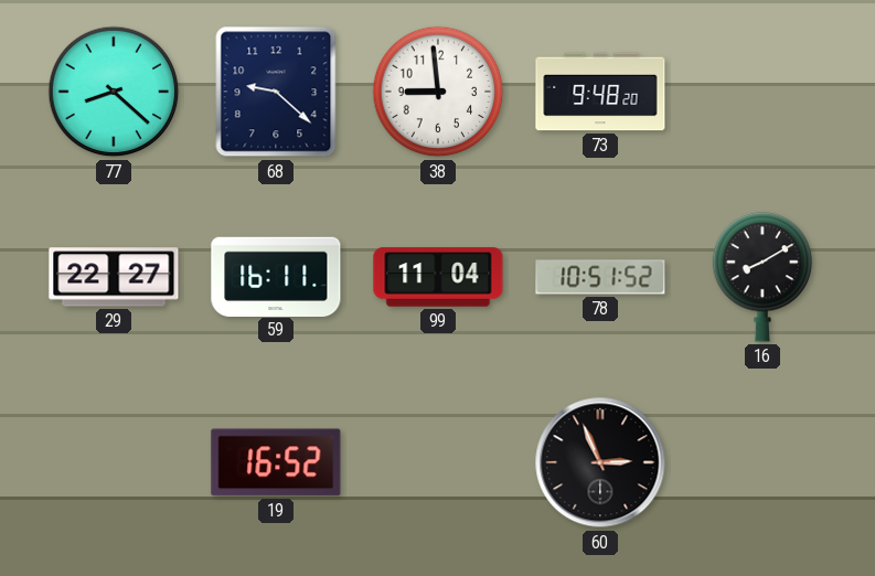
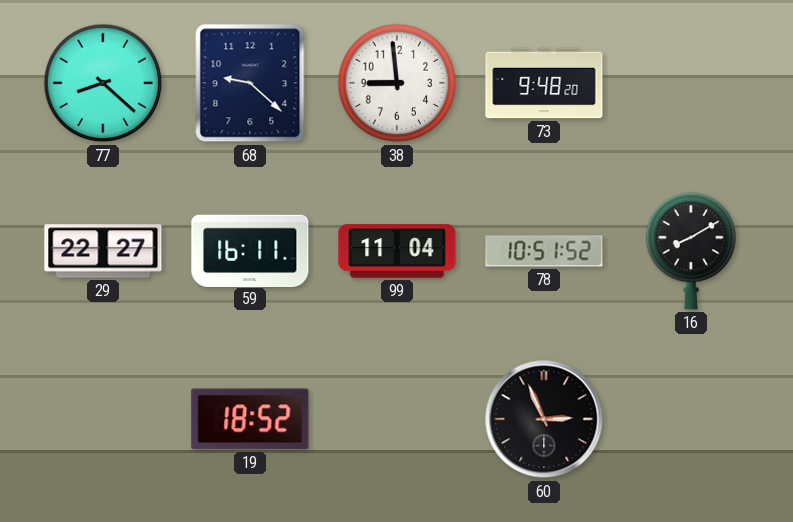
19: 16:52 -> 18:52
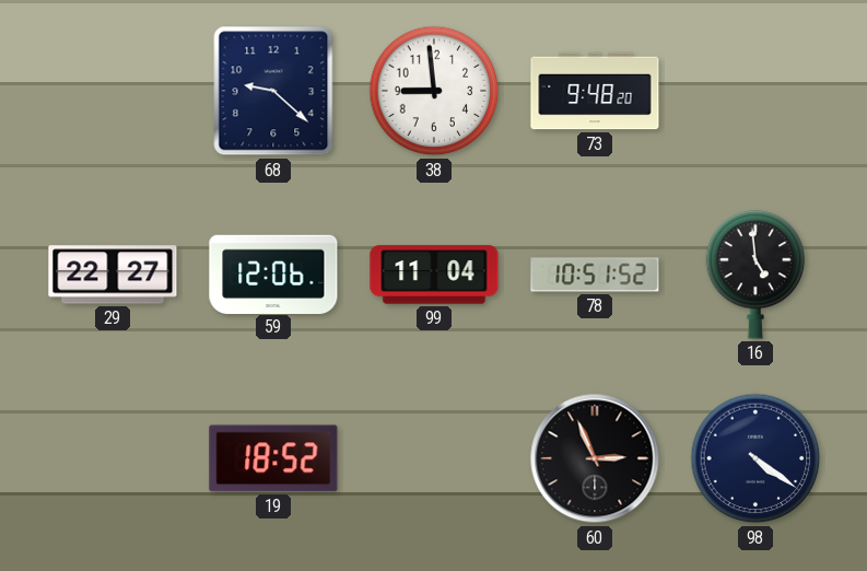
77: 8:22 -> none
59: 16:11 -> 12:06
16: 8:10 -> 4:59
98: none -> 4:21
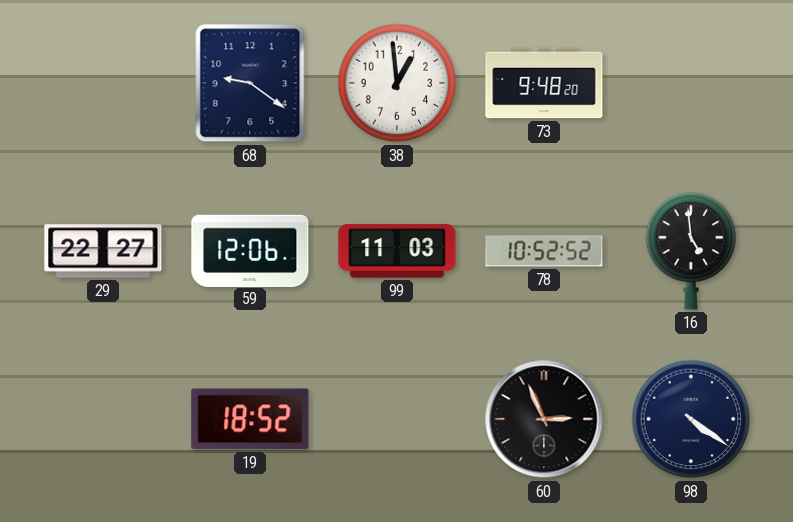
68: 9:22 -> 9:21
38: 8:59 -> 12:59
99: 11:04 -> 11:03
78: 10:51 -> 10:52
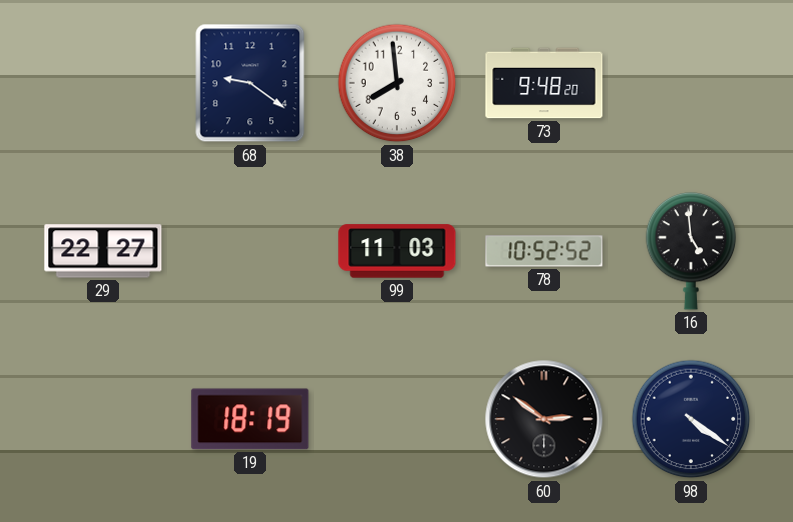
38: 12:59 -> 7:59
59: 12:06 -> none
19: 18:52 -> 18:19
60: 2:56 -> 2:51
